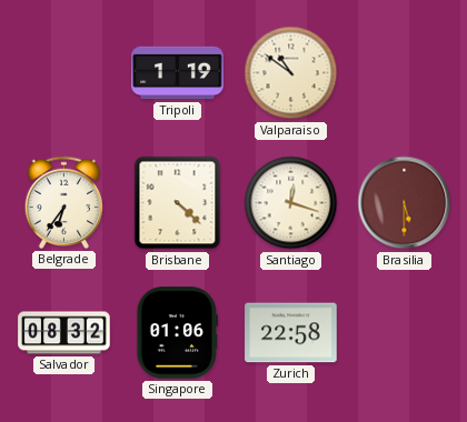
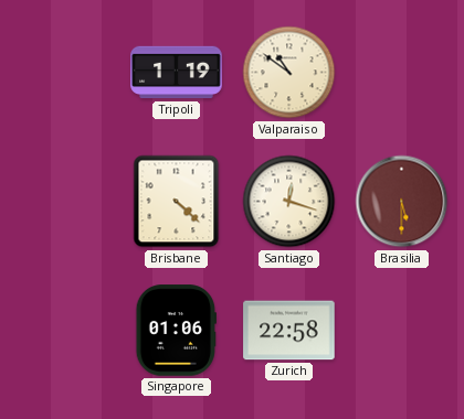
Belgrade: 6:36 -> none
Salvador: 08:32 -> none
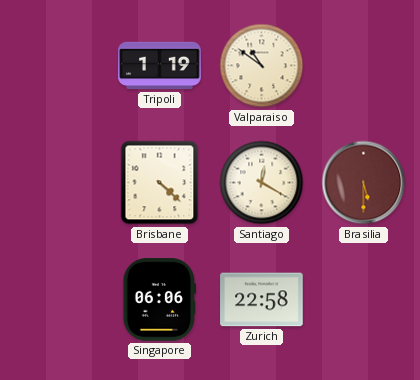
Santiago: 12:18 -> 12:20
Singapore: 01:06 -> 06:06
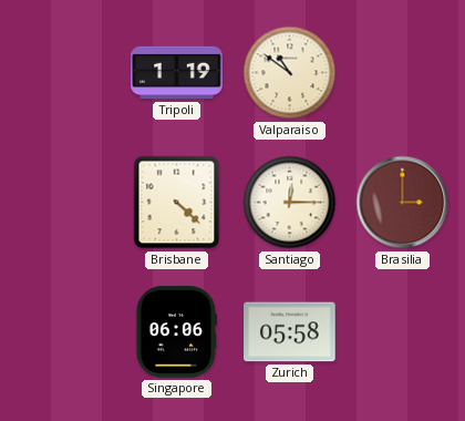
Santiago: 12:20 -> 12:15
Brasilia: 5:30 -> 3:00
Zurich: 22:58 -> 05:58
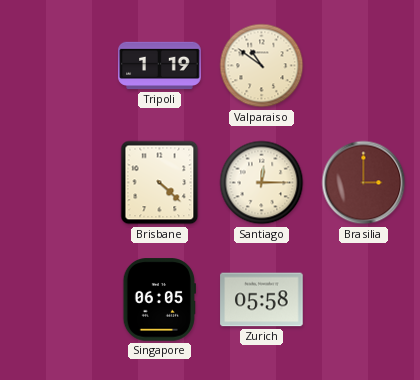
Singapore: 06:06 -> 06:05
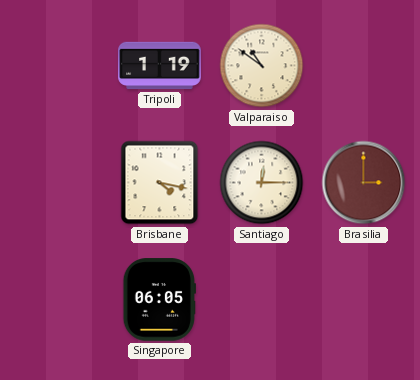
Brisbane: 4:22 -> 4:17
Zurich: 05:58 -> none
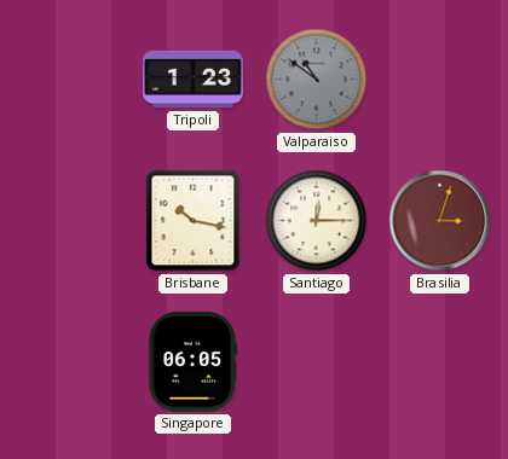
Tripoli: 1:19 -> 1:23
Valparaiso dial: cream -> grey
Brisbane: 4:17 -> 10:17
Brasilia: 3:00 -> 3:03
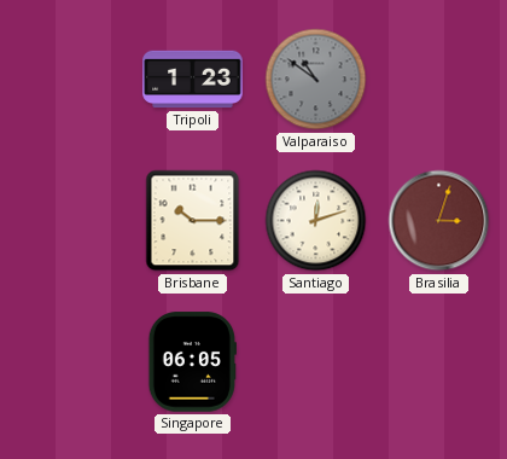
Brisbane: 10:17 -> 10:15
Santiago: 12:15 -> 12:12
